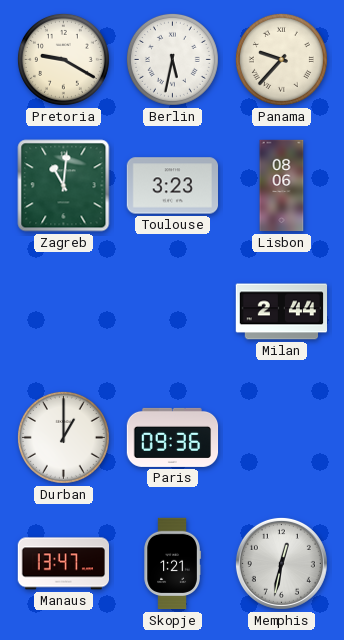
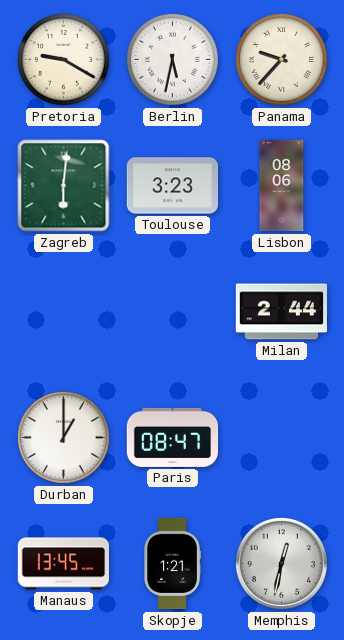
Zagreb: 11:01 -> 6:01
Paris: 09:36 -> 08:47
Manaus: 13:47 -> 13:45
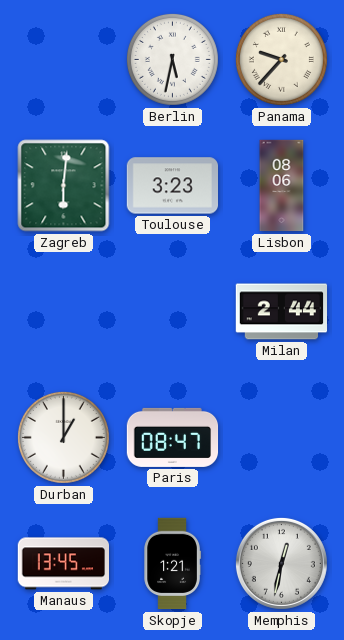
Pretoria: 9:20 -> none
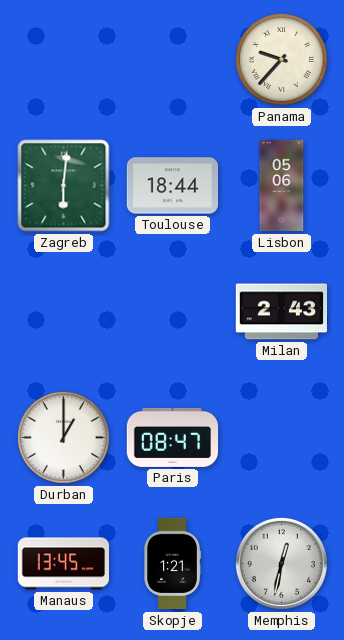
Berlin: 5:32 -> none
Toulouse: 3:23 -> 18:44
Lisbon: 08:06 -> 05:06
Milan: 2:44 -> 2:43
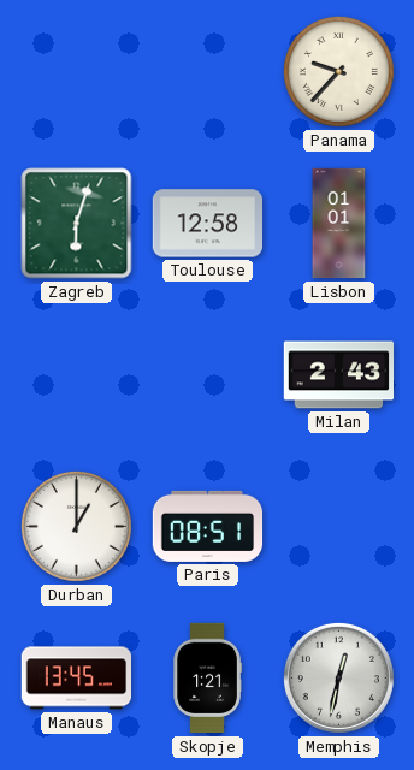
Zagreb: 6:01 -> 6:03
Toulouse: 18:44 -> 12:58
Lisbon: 05:06 -> 01:01
Paris: 08:47 -> 08:51
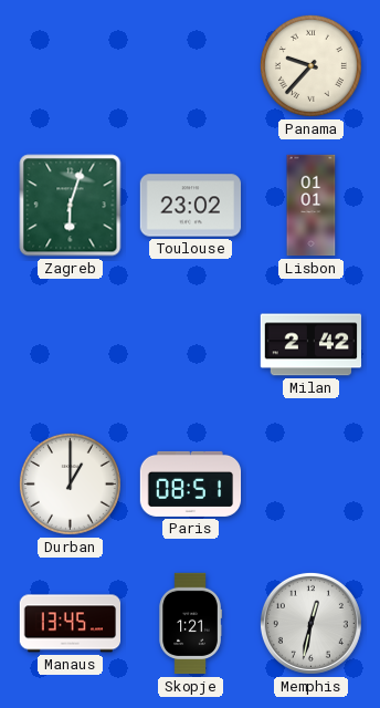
Toulouse: 12:58 -> 23:02
Milan: 2:43 -> 2:42
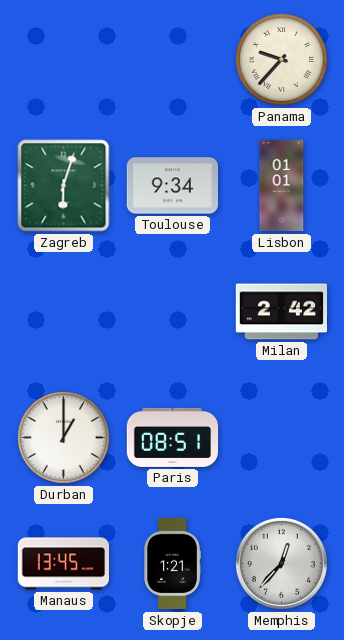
Toulouse: 23:02 -> 9:34
Memphis: 12:32 -> 12:37
